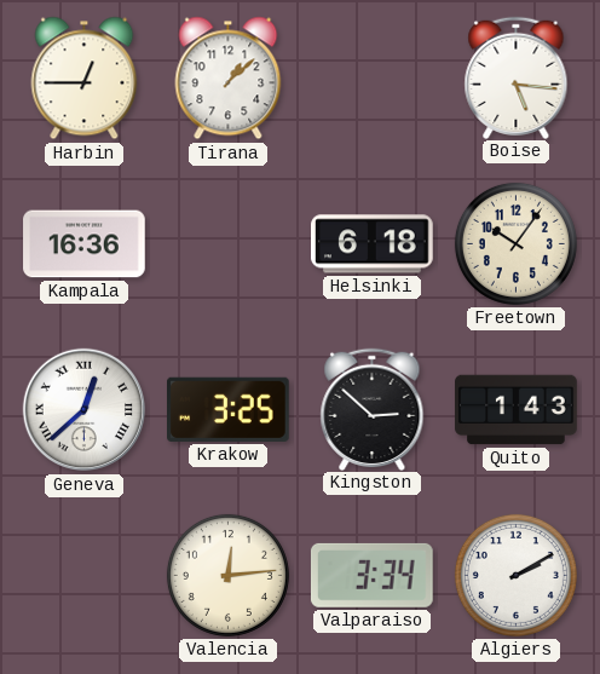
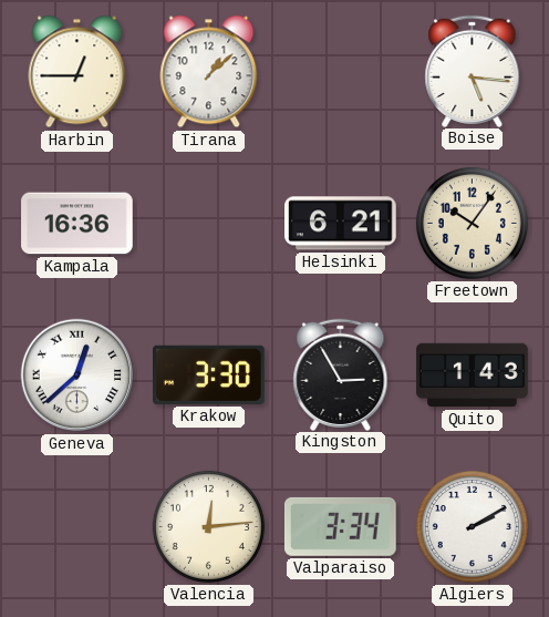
Helsinki: 6:18 -> 6:21
Krakow: 3:25 -> 3:30
Kingston: 2:52 -> 2:55
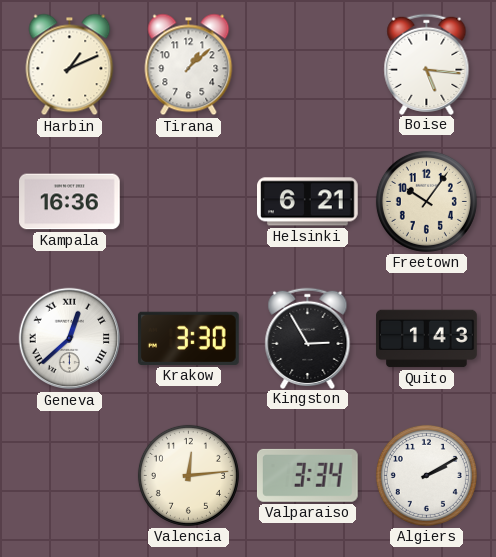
Harbin: 12:45 -> 1:11
